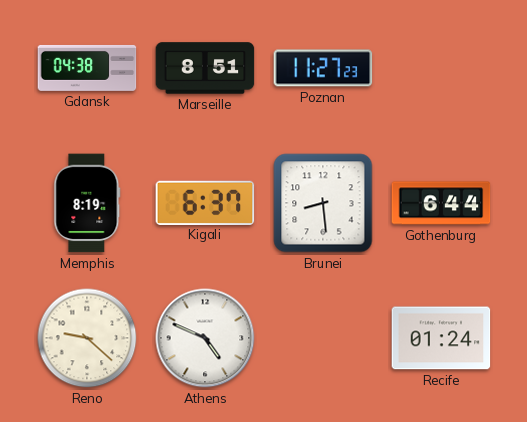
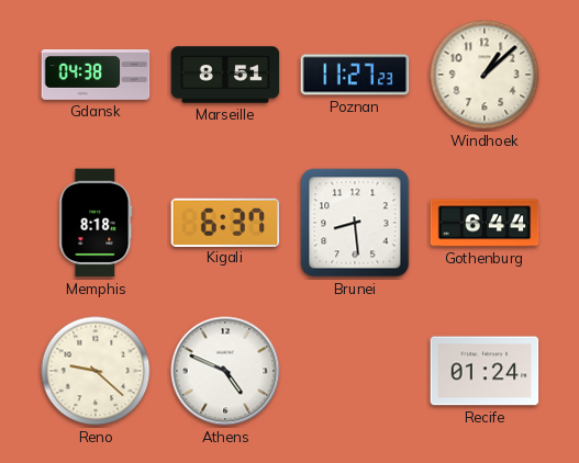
Windhoek: none -> 1:08
Memphis: 8:19 -> 8:18
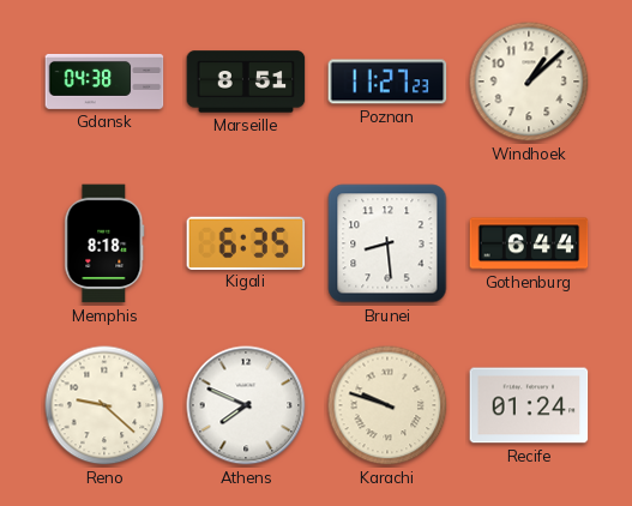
Kigali: 6:37 -> 6:35
Athens: 4:49 -> 7:49
Karachi: none -> 9:48
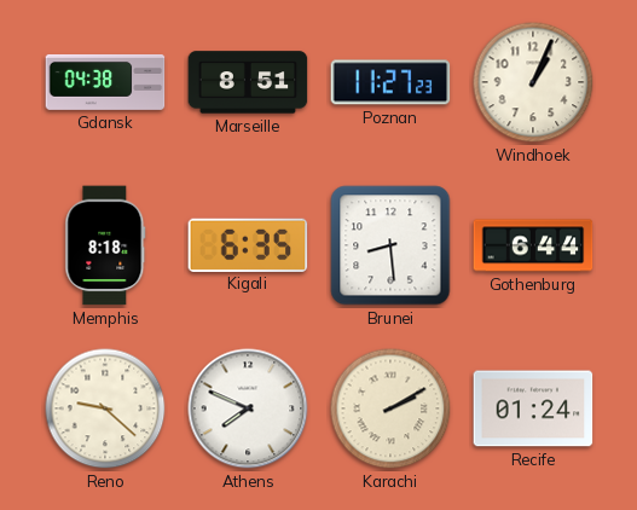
Windhoek: 1:08 -> 1:04
Karachi: 9:48 -> 2:10
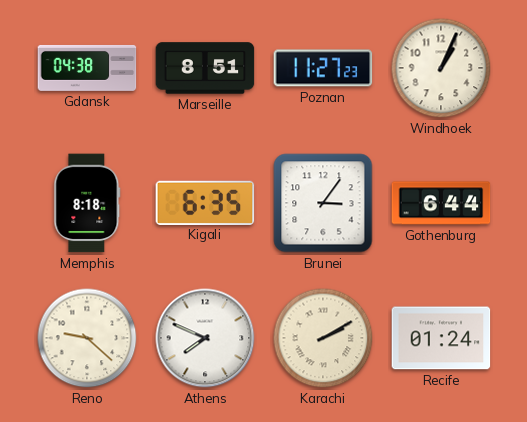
Brunei: 8:29 -> 3:06
